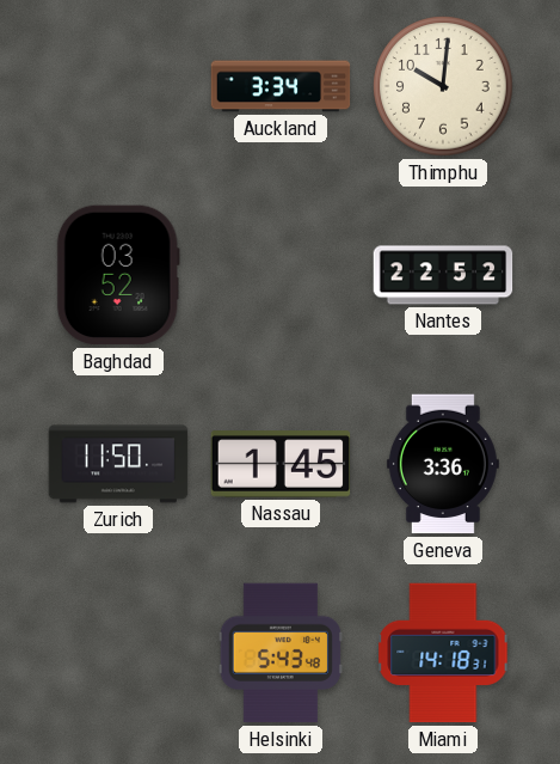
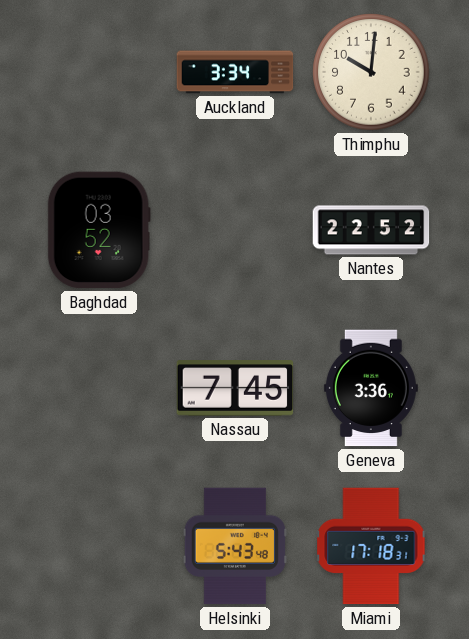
Zurich: 11:50 -> none
Nassau: 1:45 -> 7:45
Miami: 14:18 -> 17:18
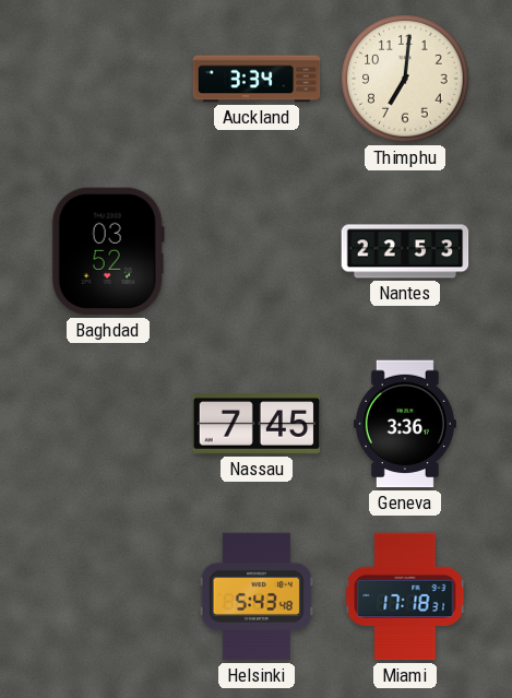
Thimphu: 10:01 -> 7:01
Nantes: 22:52 -> 22:53
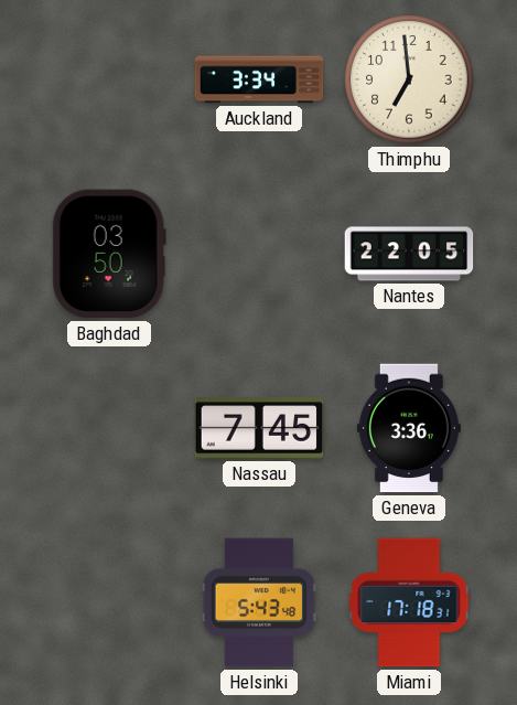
Thimphu: 7:01 -> 6:59
Baghdad: 03:52 -> 03:50
Nantes: 22:53 -> 22:05
